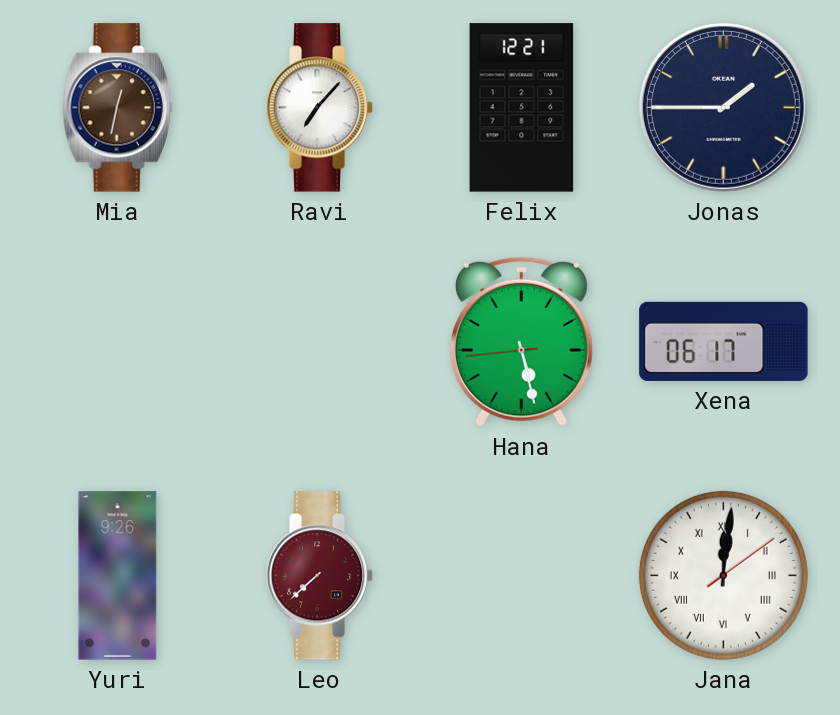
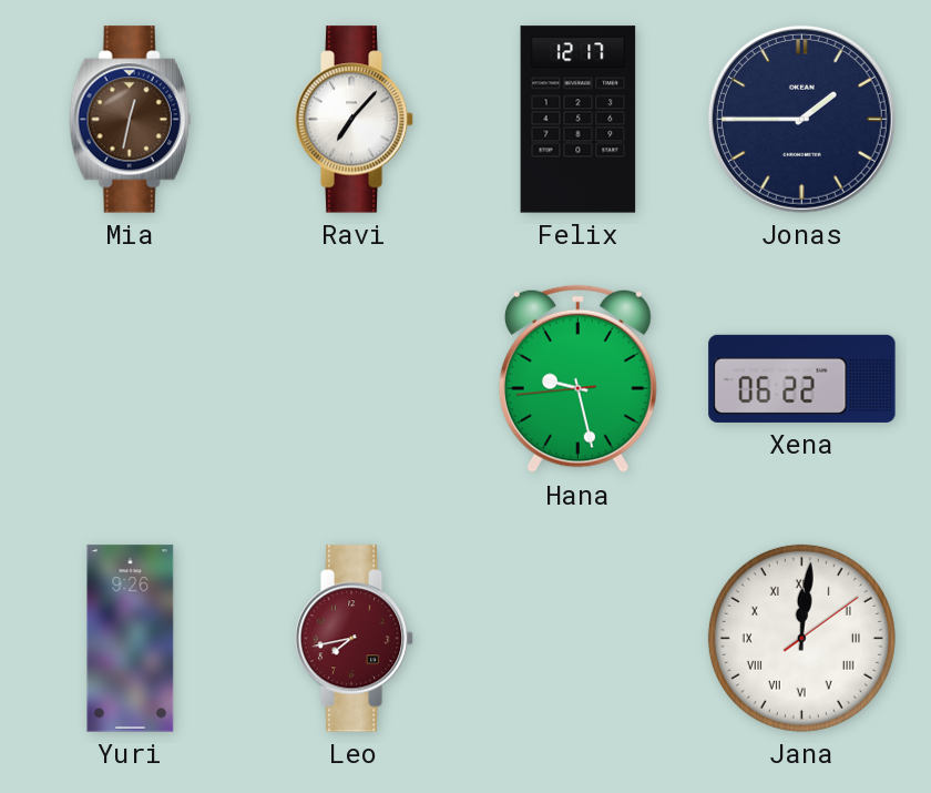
Felix: 12:21 -> 12:17
Hana: 5:27 -> 9:27
Xena: 06:17 -> 06:22
Leo: 7:38 -> 7:43
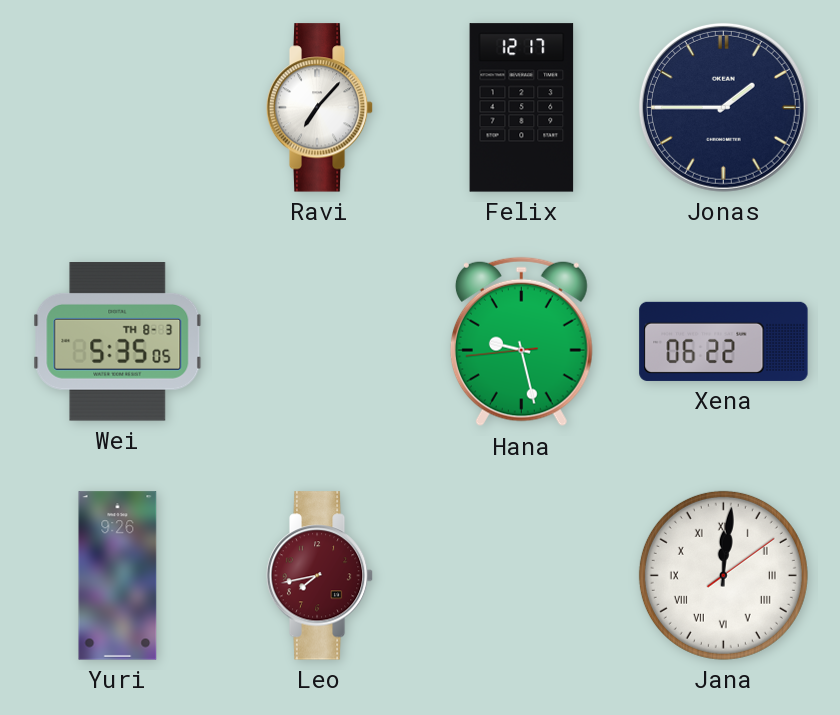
Mia: 12:32 -> none
Wei: none -> 5:35
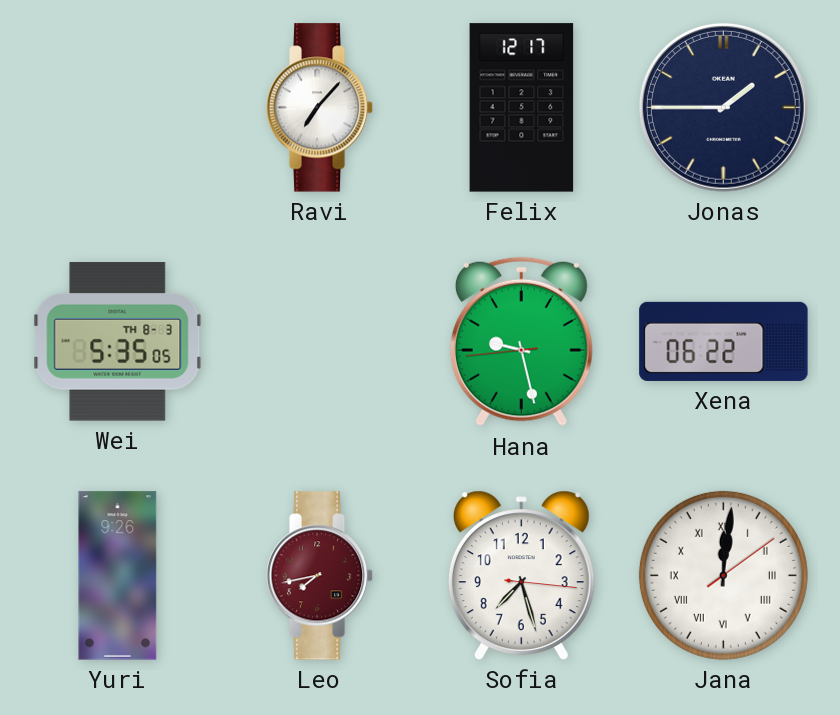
Sofia: none -> 7:27
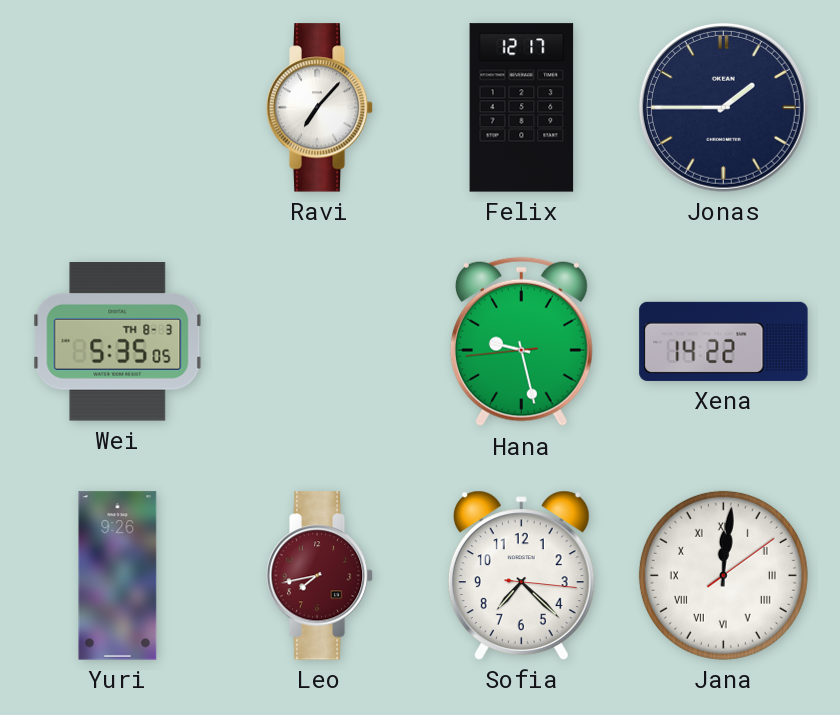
Xena: 06:22 -> 14:22
Sofia: 7:27 -> 7:22
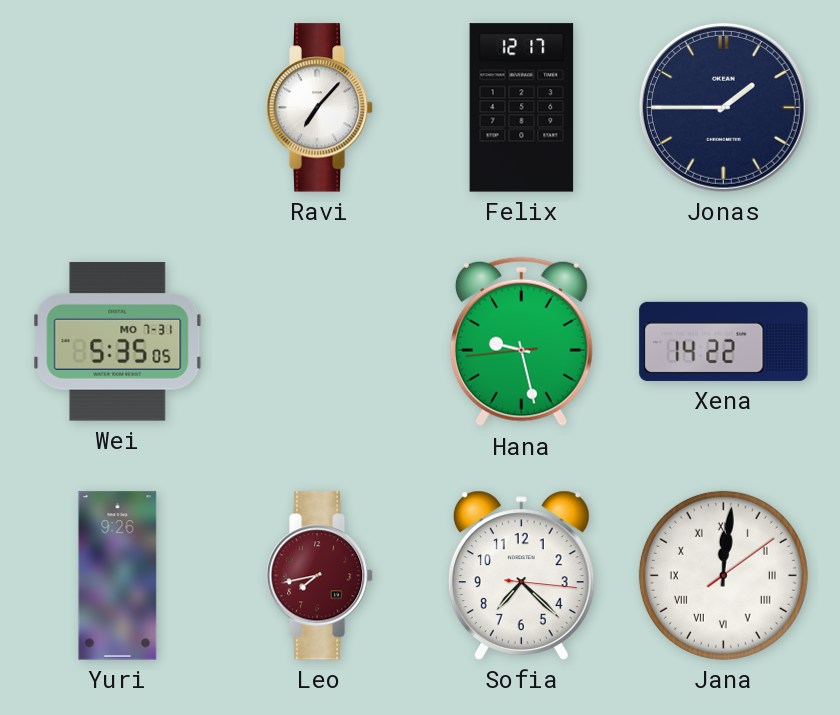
Wei date: TH 8-3 -> MO 7-31
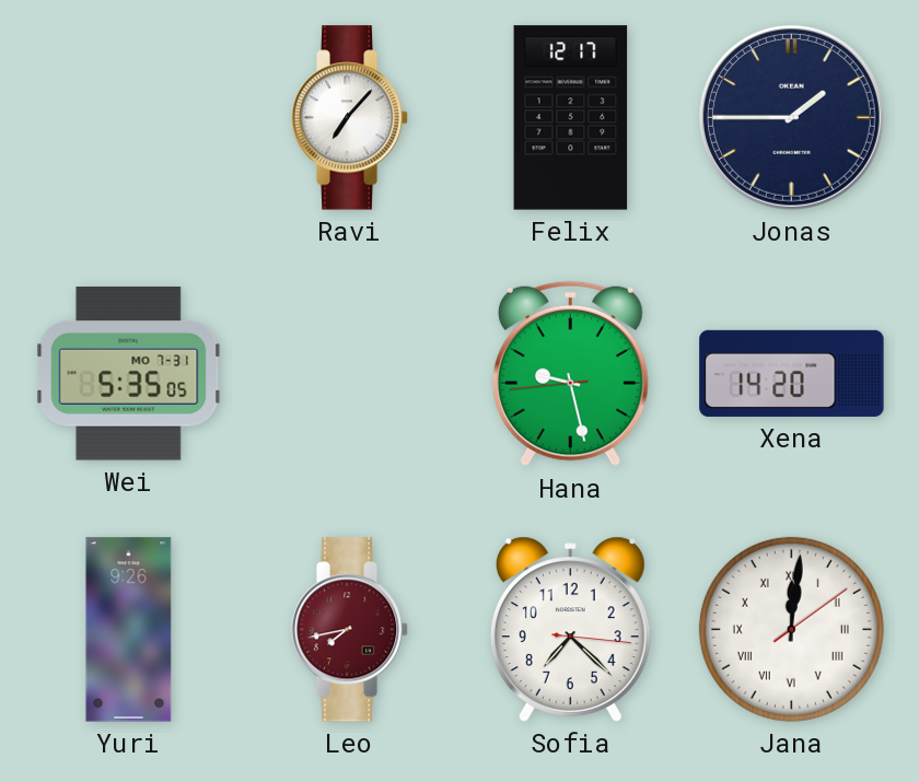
Xena: 14:22 -> 14:20
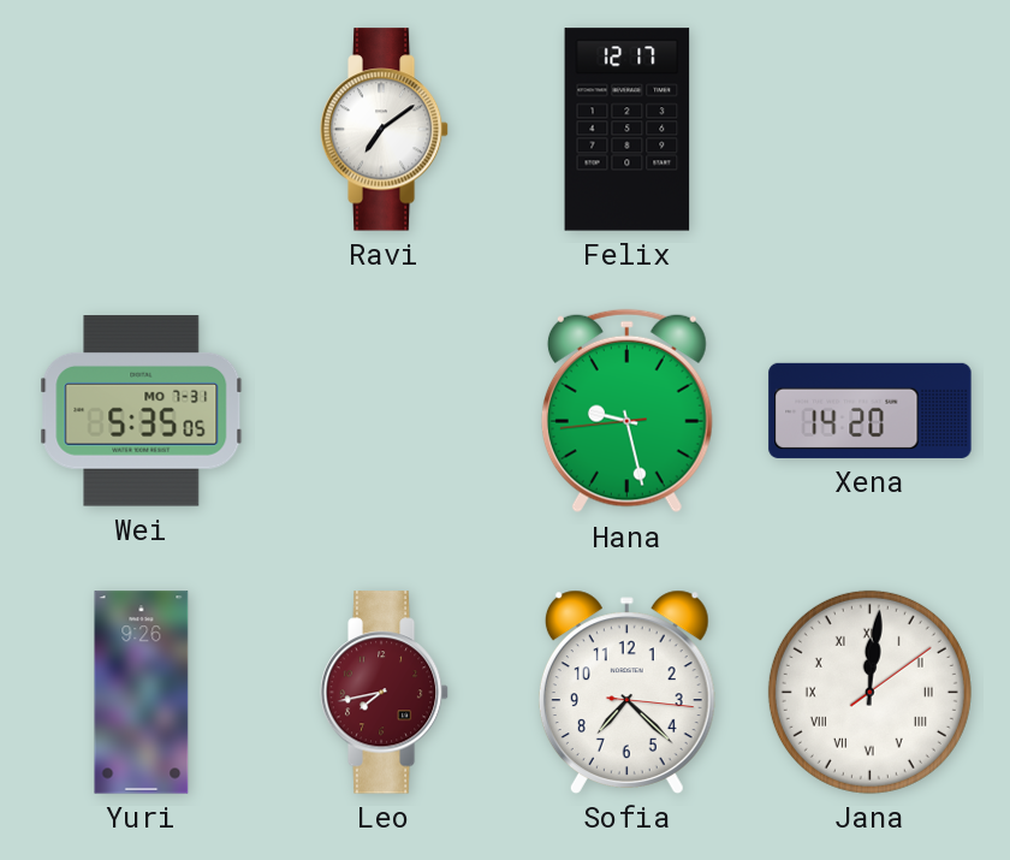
Ravi: 7:07 -> 7:09
Jonas: 1:45 -> none
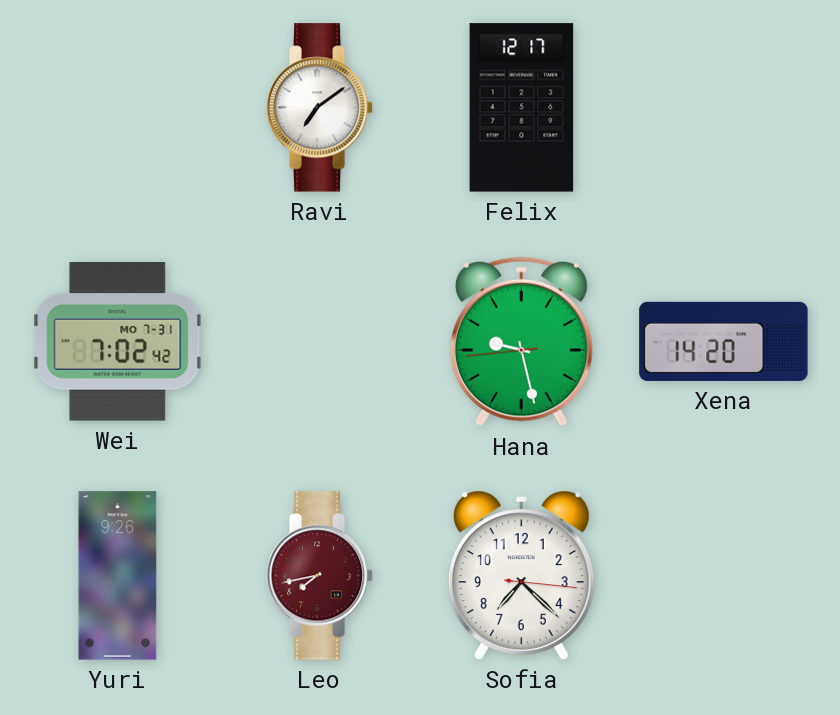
Wei: 5:35 -> 7:02
Jana: 12:01 -> none
